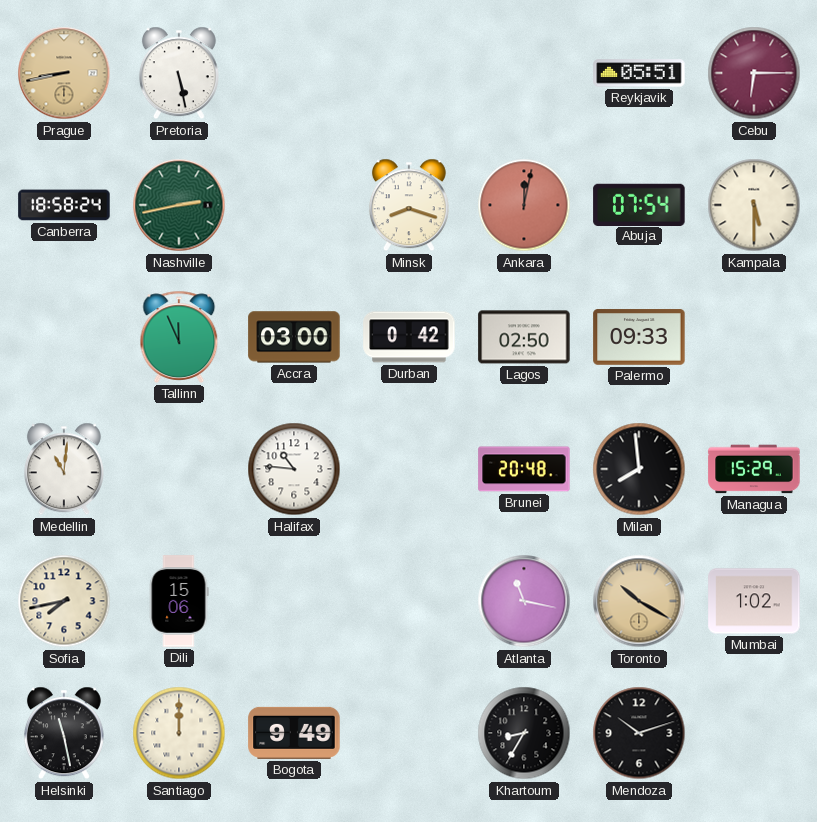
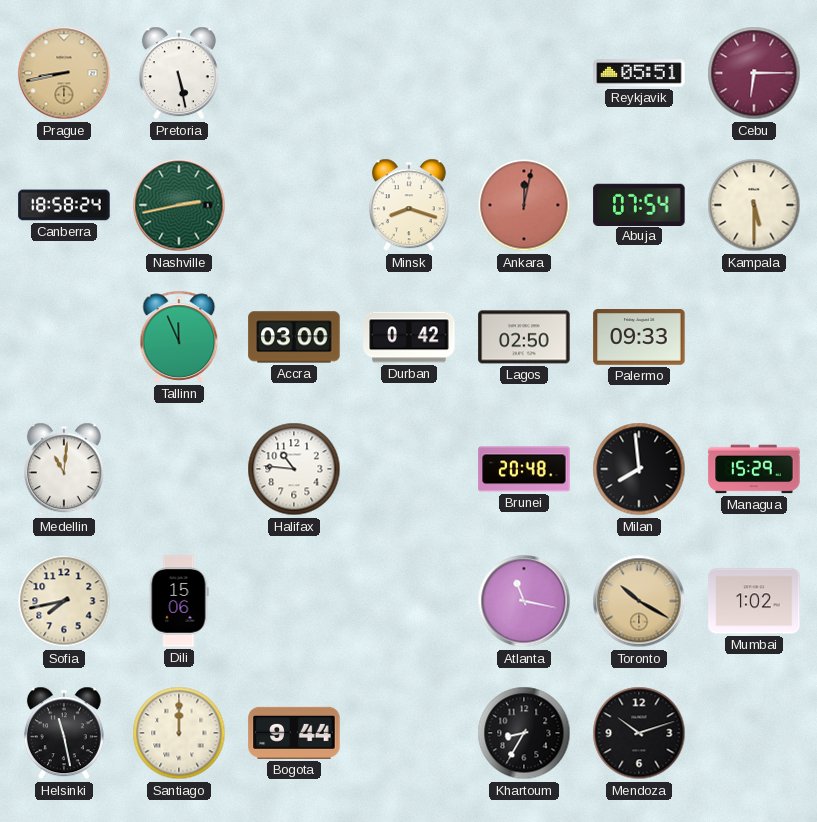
Bogota: 9:49 -> 9:44
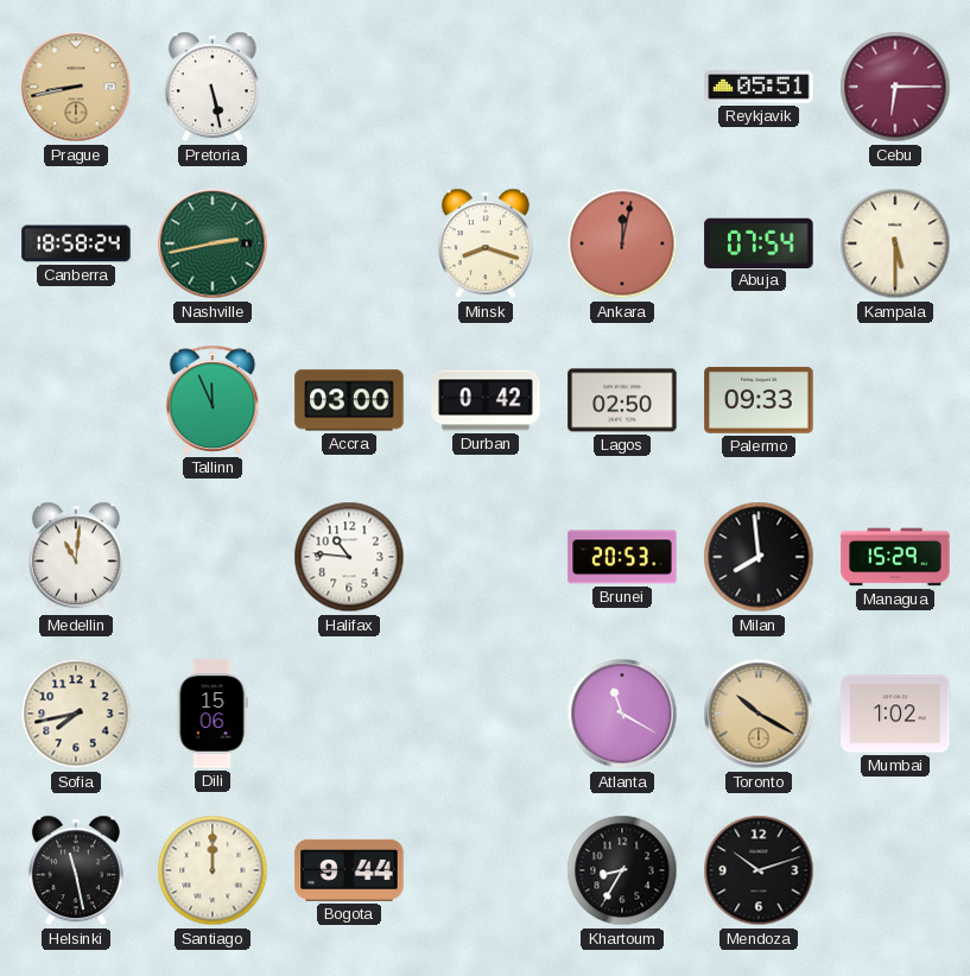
Brunei: 20:48 -> 20:53
Atlanta: 11:17 -> 11:20
